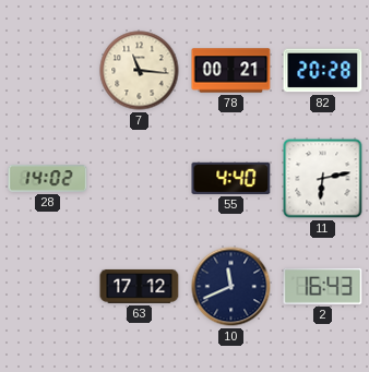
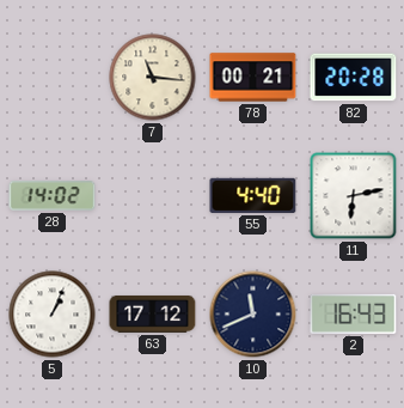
5: none -> 1:04
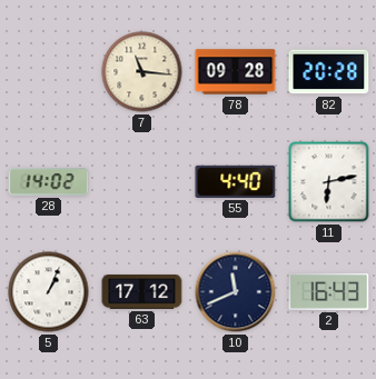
78: 00:21 -> 09:28
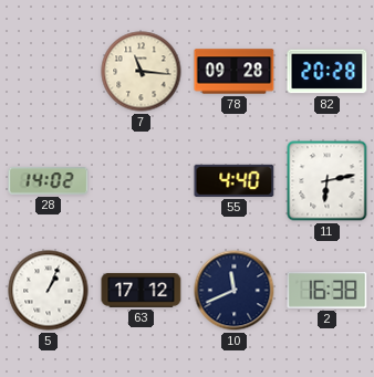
2: 16:43 -> 16:38
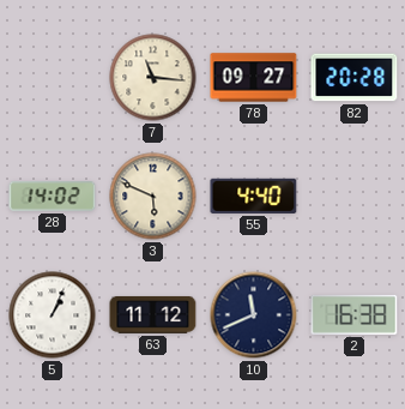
78: 09:28 -> 09:27
3: none -> 5:49
11: 6:13 -> none
63: 17:12 -> 11:12
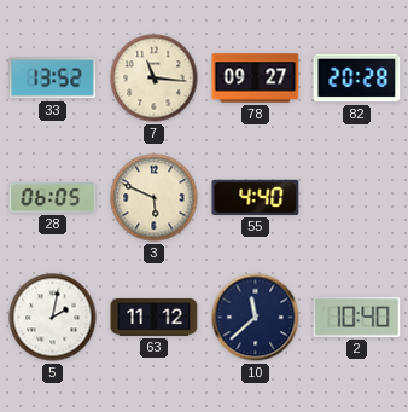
33: none -> 13:52
28: 14:02 -> 06:05
5: 1:04 -> 2:02
10: 11:41 -> 11:38
2: 16:38 -> 10:40
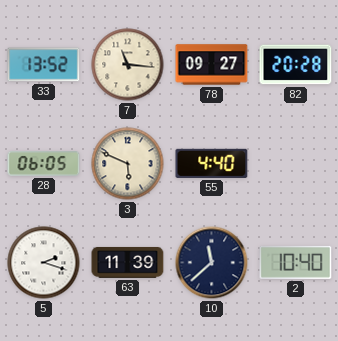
5: 2:02 -> 2:18
63: 11:12 -> 11:39
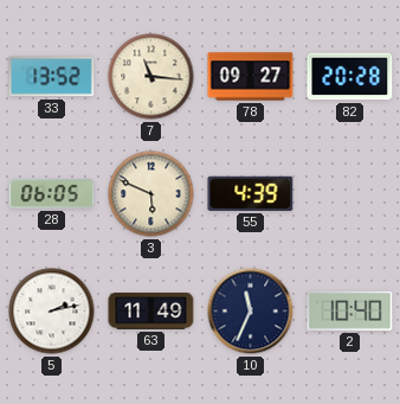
55: 4:40 -> 4:39
5: 2:18 -> 2:13
63: 11:39 -> 11:49
10: 11:38 -> 11:34
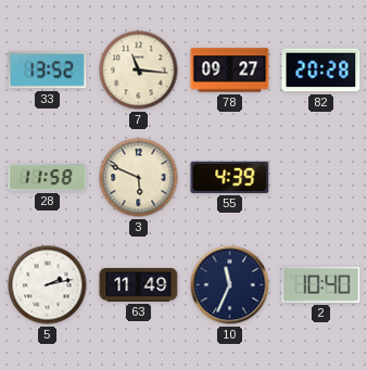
28: 06:05 -> 11:58
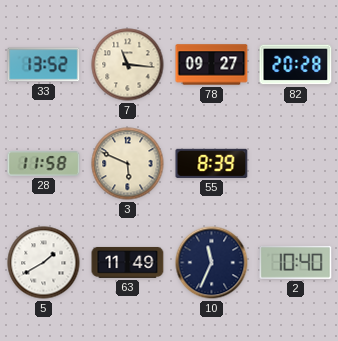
55: 4:39 -> 8:39
5: 2:13 -> 1:40
